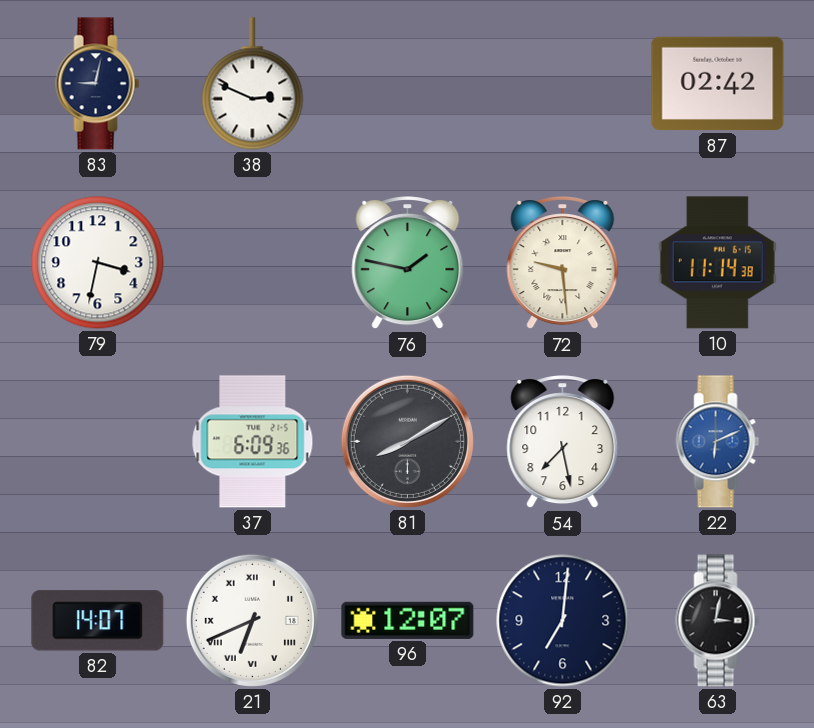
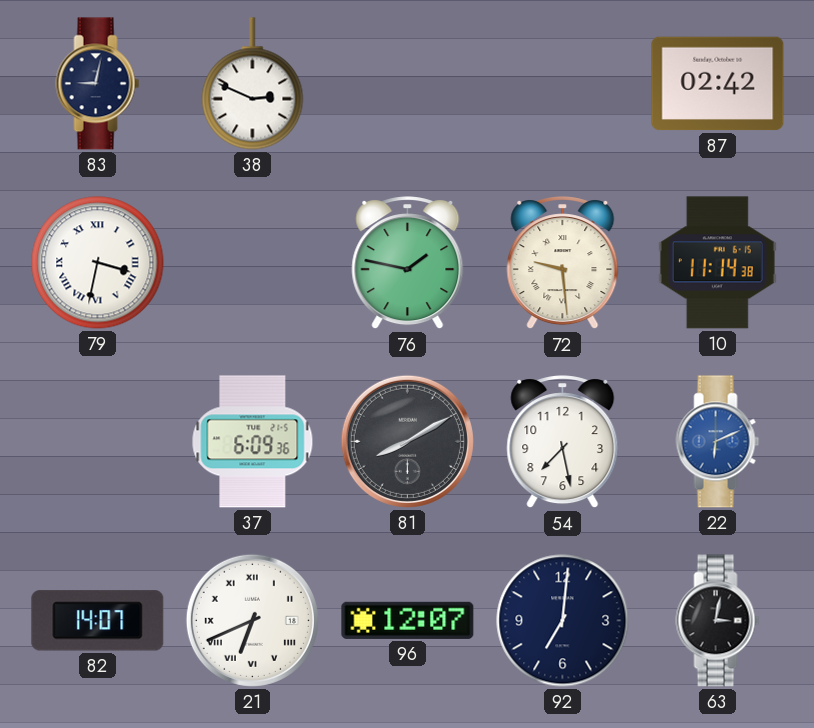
79 numerals: Arabic -> Roman
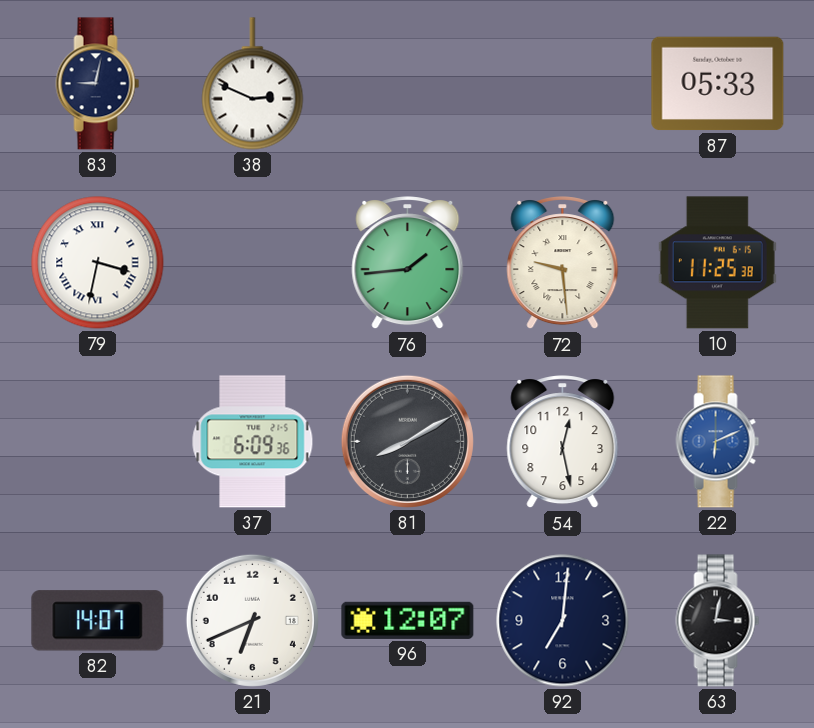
87: 02:42 -> 05:33
76: 1:47 -> 1:44
10: 11:14 -> 11:25
54: 7:28 -> 12:28
21 numerals: Roman -> Arabic
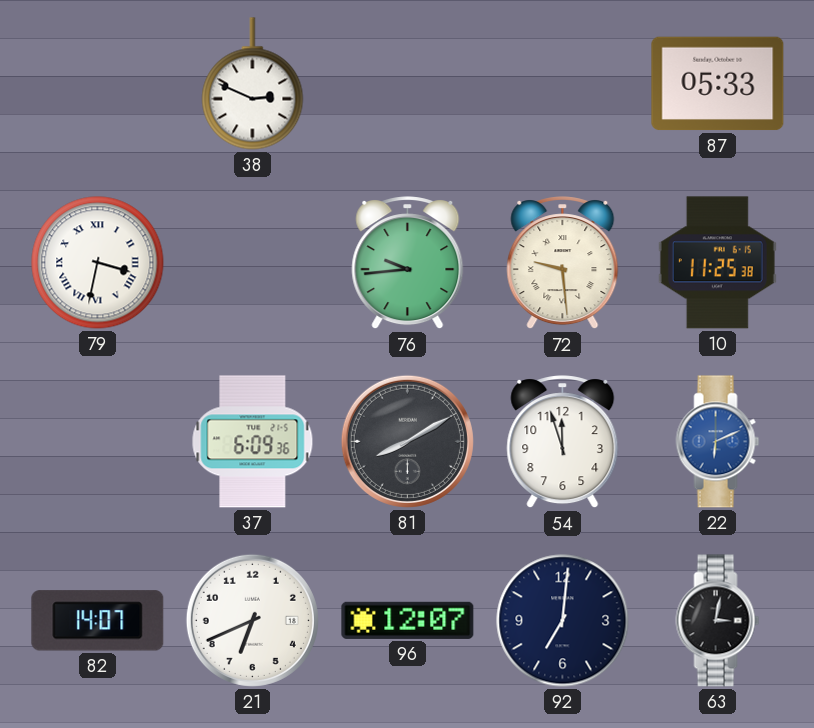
83: 9:02 -> none
76: 1:44 -> 9:44
54: 12:28 -> 11:57
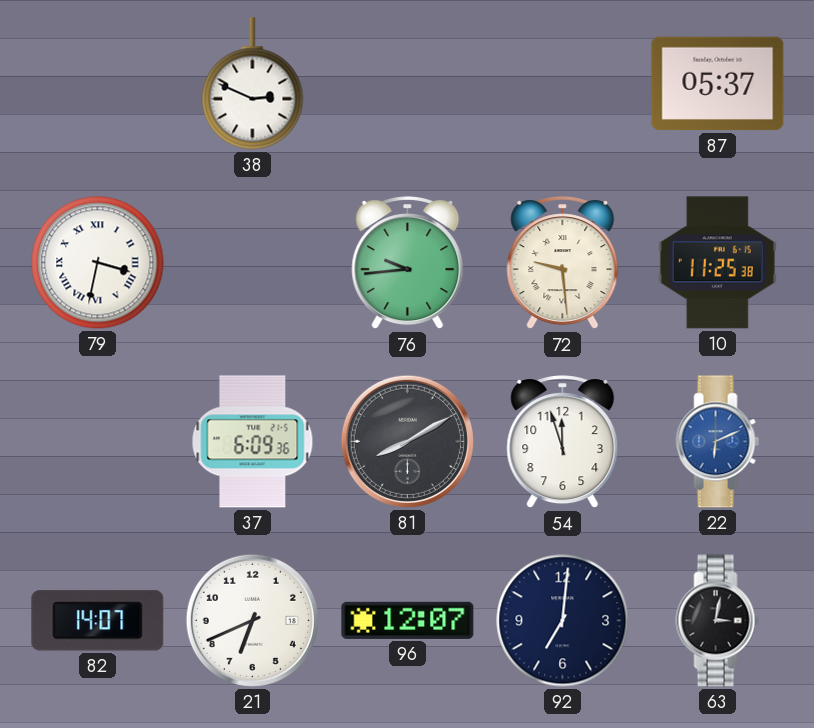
87: 05:33 -> 05:37
